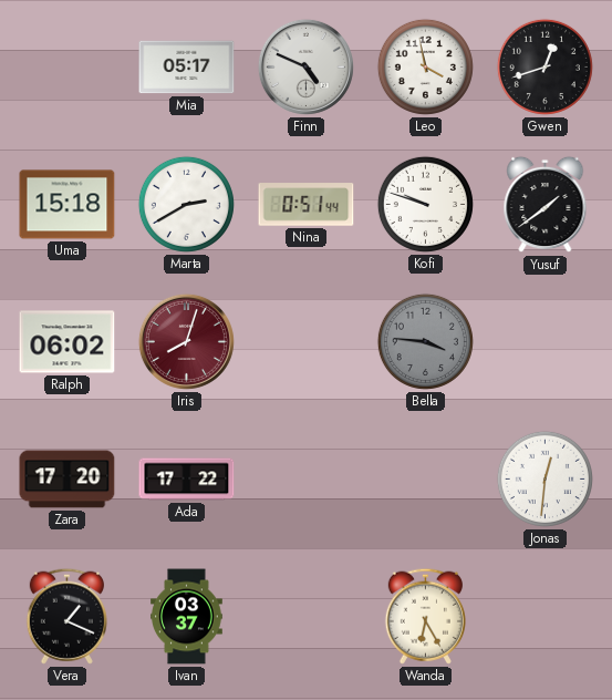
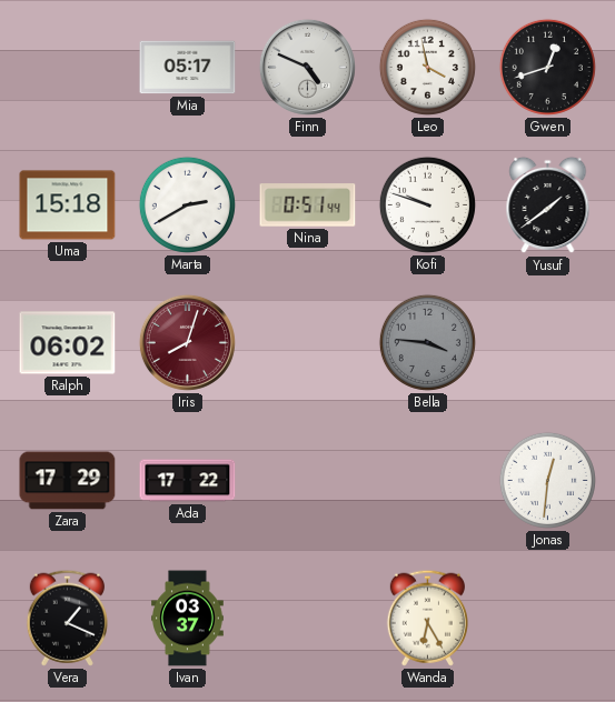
Zara: 17:20 -> 17:29
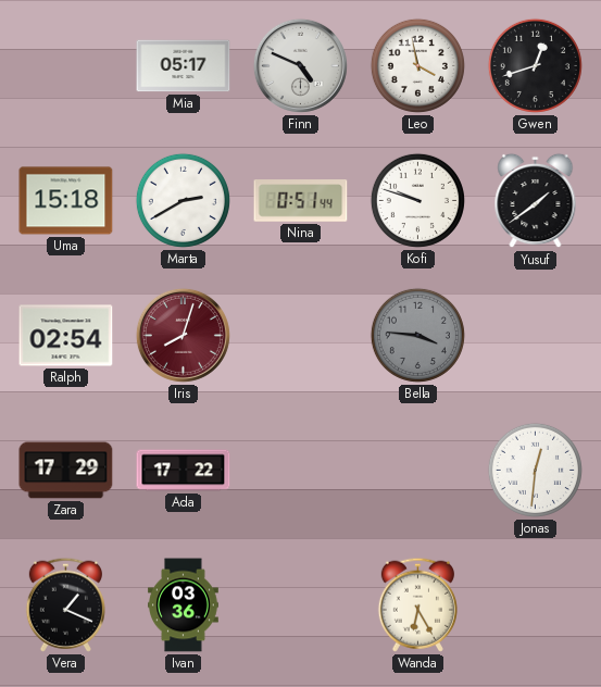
Ralph: 06:02 -> 02:54
Ivan: 03:37 -> 03:36
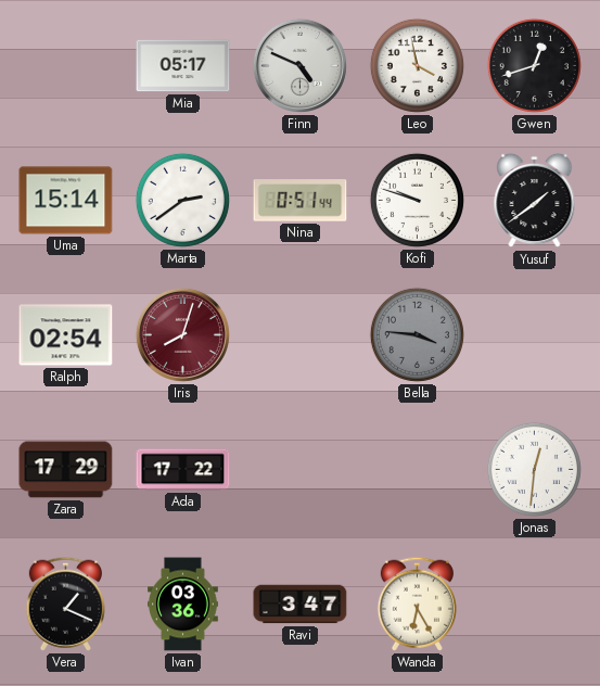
Uma: 15:18 -> 15:14
Marta: 2:40 -> 2:39
Ravi: none -> 3:47
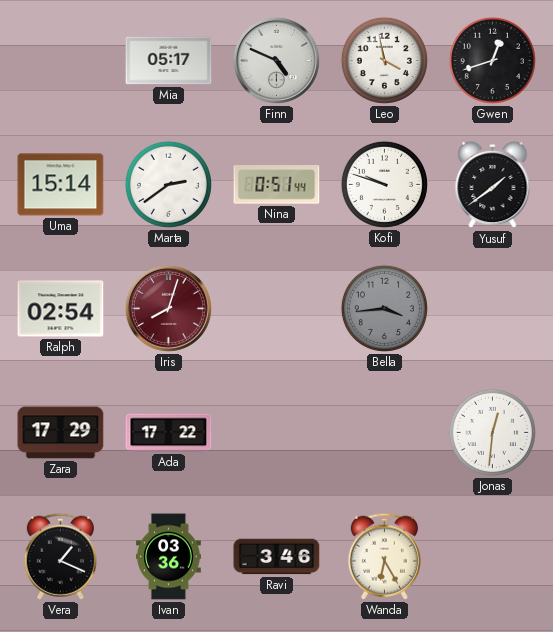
Bella: 3:46 -> 3:44
Ravi: 3:47 -> 3:46
